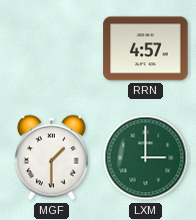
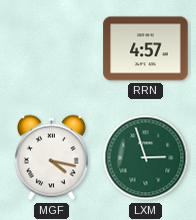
MGF: 1:30 -> 4:17
LXM: 3:00 -> 2:57
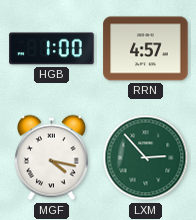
HGB: none -> 1:00
LXM: 2:57 -> 2:53
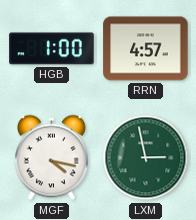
LXM: 2:53 -> 2:58
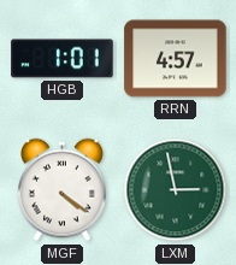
HGB: 1:00 -> 1:01
MGF: 4:17 -> 4:21
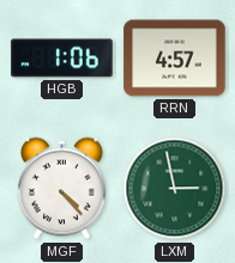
HGB: 1:01 -> 1:06
MGF: 4:21 -> 4:23
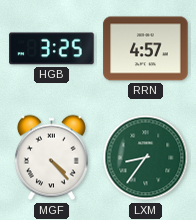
HGB: 1:06 -> 3:25
LXM: 2:58 -> 8:36
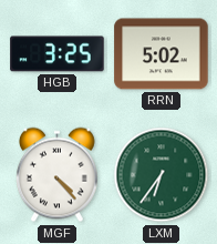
RRN: 4:57 -> 5:02
LXM: 8:36 -> 6:36
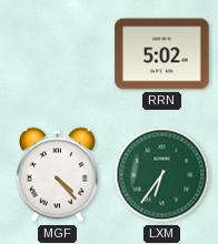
HGB: 3:25 -> none
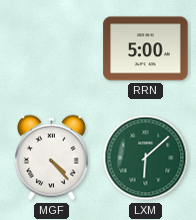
RRN: 5:02 -> 5:00
LXM: 6:36 -> 6:08
